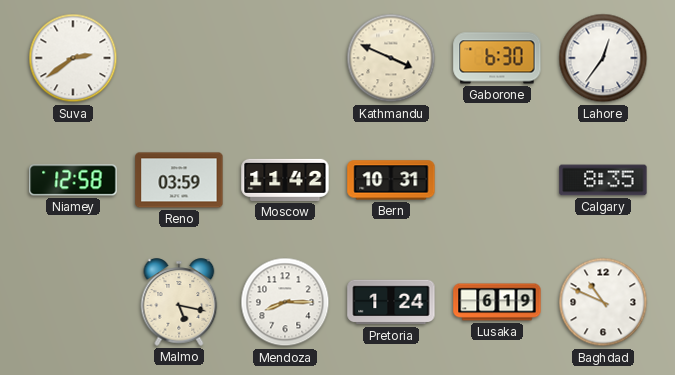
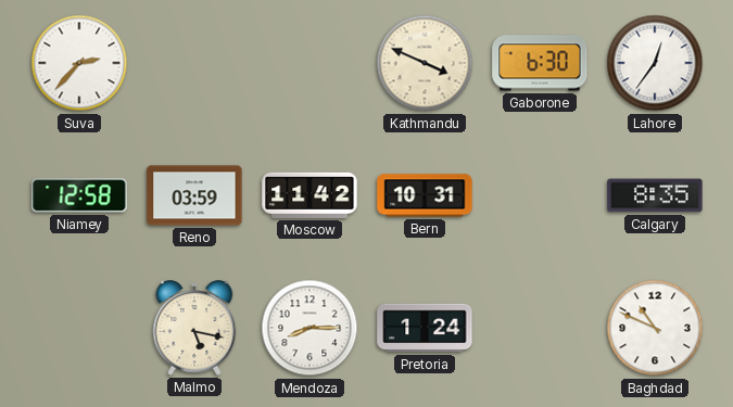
Suva: 2:39 -> 2:37
Lusaka: 6:19 -> none
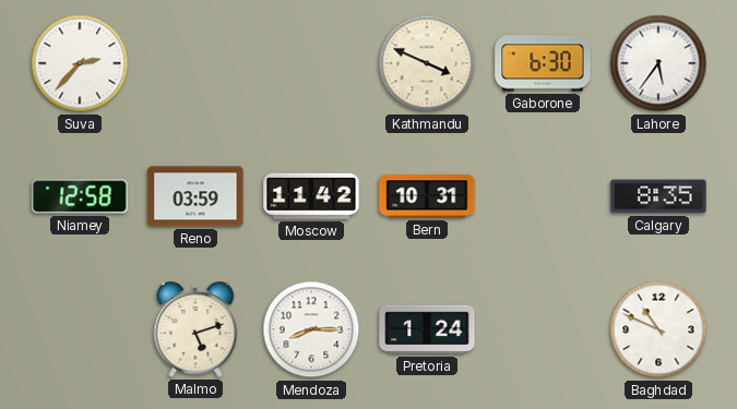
Lahore: 12:36 -> 5:36
Malmo: 5:17 -> 5:12
